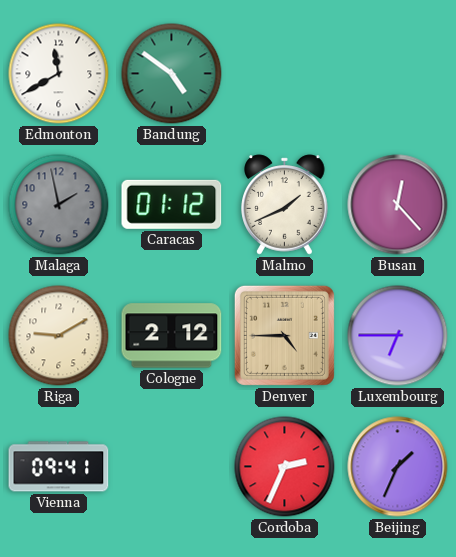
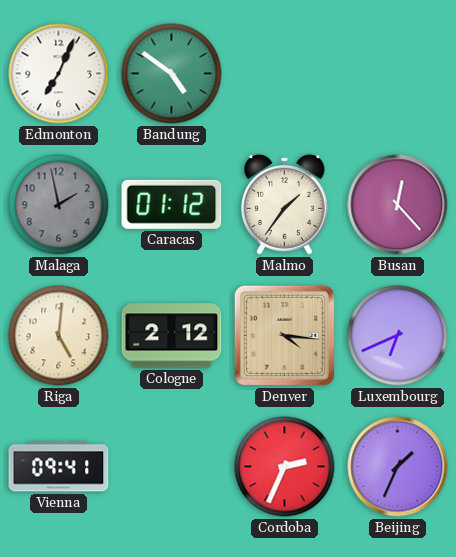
Edmonton: 11:40 -> 7:04
Malmo: 1:41 -> 1:36
Riga: 9:10 -> 5:01
Denver: 4:45 -> 4:16
Luxembourg: 6:45 -> 6:41
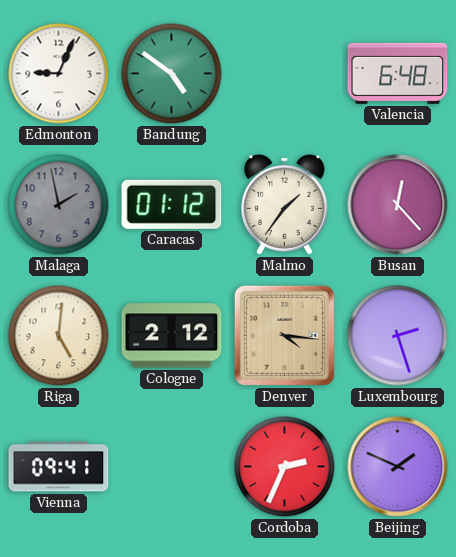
Edmonton: 7:04 -> 9:04
Valencia: none -> 6:48
Luxembourg: 6:41 -> 2:27
Beijing: 1:34 -> 1:49
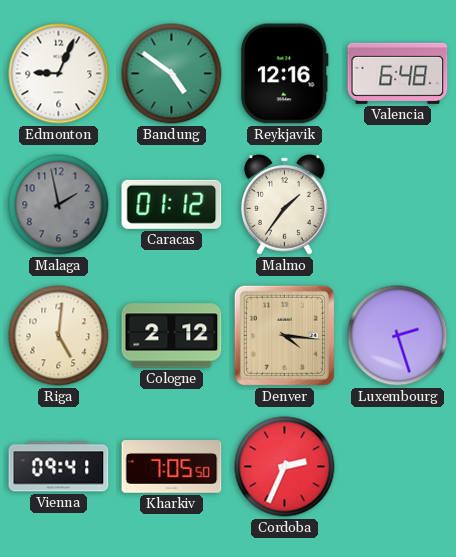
Reykjavik: none -> 12:16
Busan: 12:23 -> none
Kharkiv: none -> 7:05
Beijing: 1:49 -> none
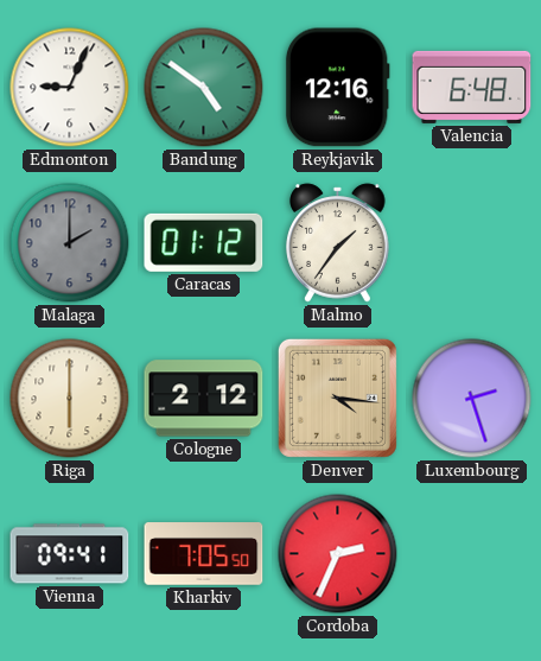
Malaga: 1:58 -> 2:00
Riga: 5:01 -> 6:00
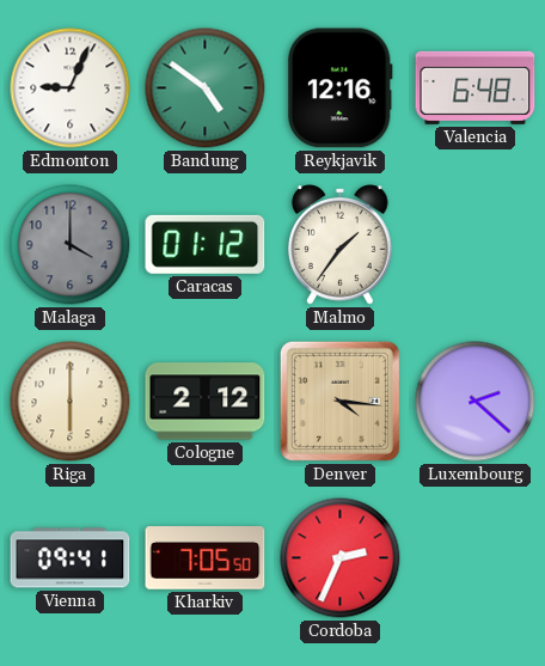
Malaga: 2:00 -> 4:00
Luxembourg: 2:27 -> 2:22
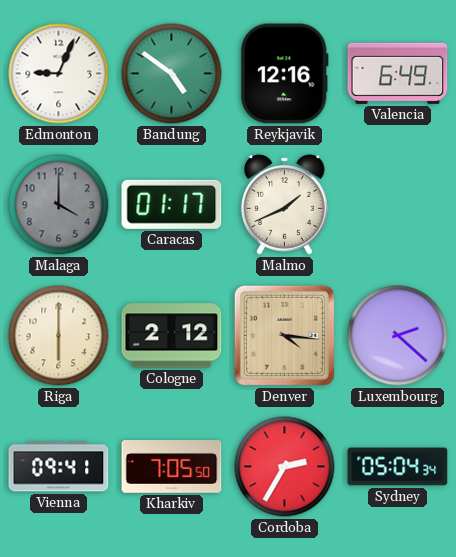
Valencia: 6:48 -> 6:49
Caracas: 01:12 -> 01:17
Malmo: 1:36 -> 1:41
Cordoba: 2:34 -> 2:35
Sydney: none -> 05:04
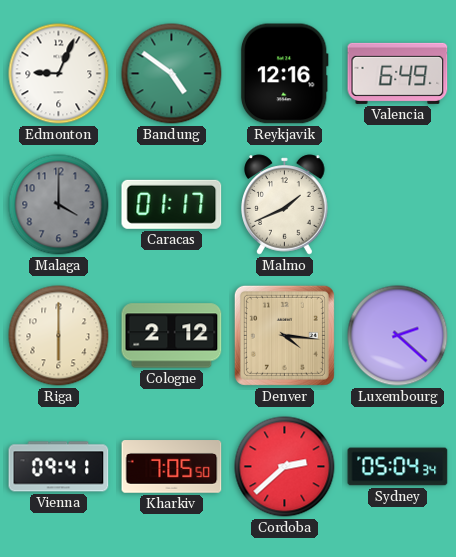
Cordoba: 2:35 -> 2:38
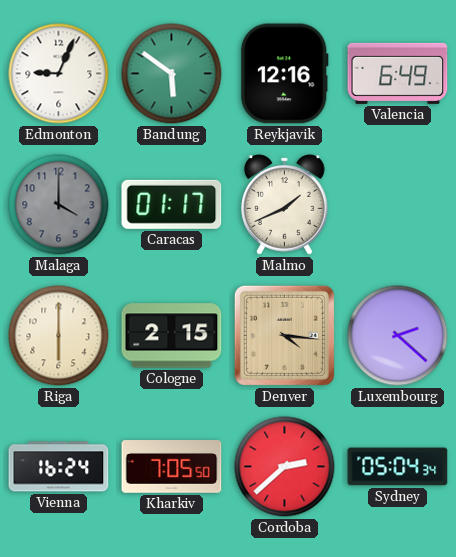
Bandung: 4:51 -> 5:51
Cologne: 2:12 -> 2:15
Vienna: 09:41 -> 16:24
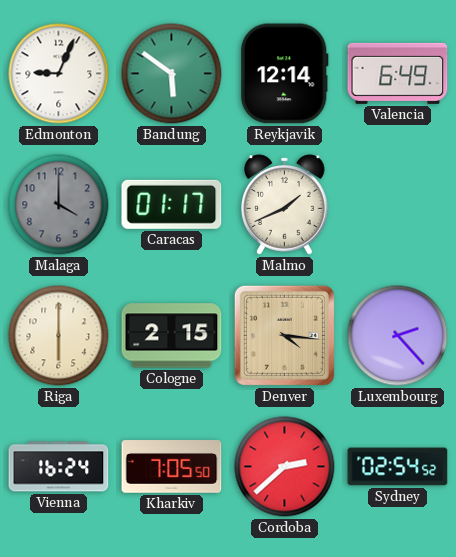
Reykjavik: 12:16 -> 12:14
Luxembourg: 2:22 -> 2:23
Sydney: 05:04 -> 02:54
